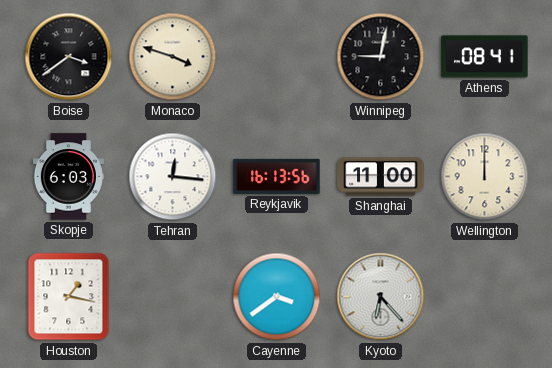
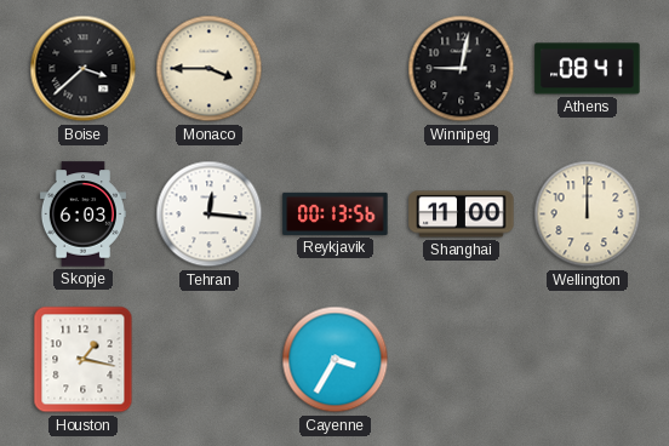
Boise: 3:39 -> 3:38
Monaco: 3:48 -> 3:45
Reykjavik: 16:13 -> 00:13
Cayenne: 3:39 -> 3:35
Kyoto: 6:23 -> none
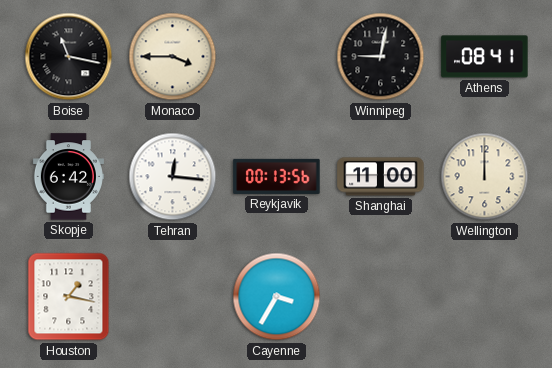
Boise: 3:38 -> 11:17
Skopje: 6:03 -> 6:42
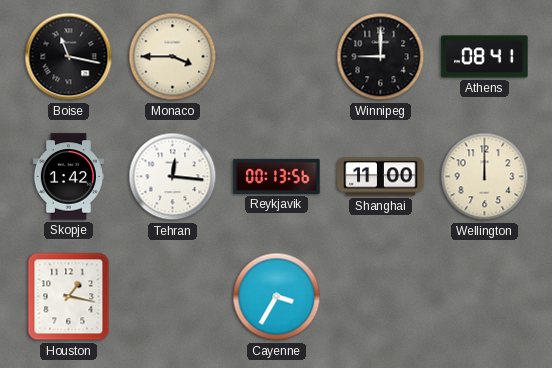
Winnipeg: 9:02 -> 9:00
Skopje: 6:42 -> 1:42
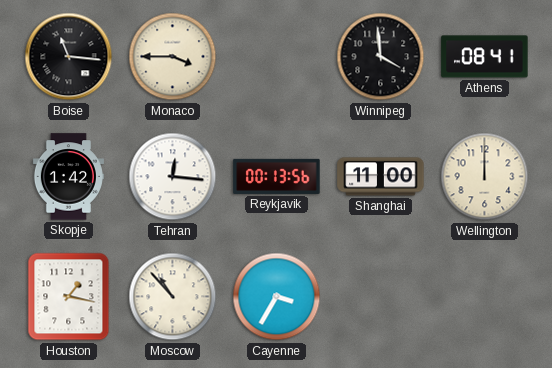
Boise: 11:17 -> 11:16
Winnipeg: 9:00 -> 3:59
Moscow: none -> 10:53
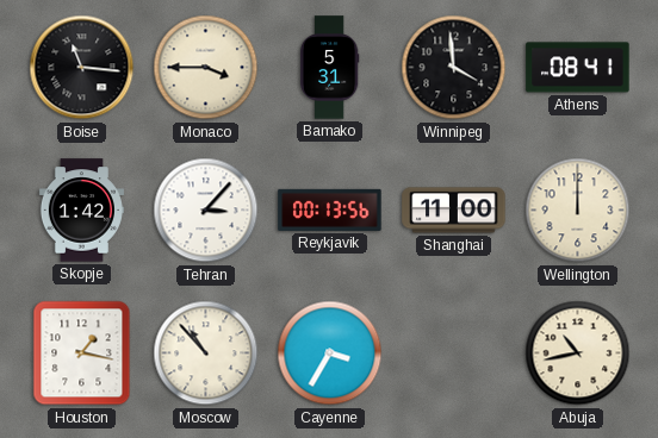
Bamako: none -> 5:31
Tehran: 12:16 -> 3:07
Abuja: none -> 10:43
